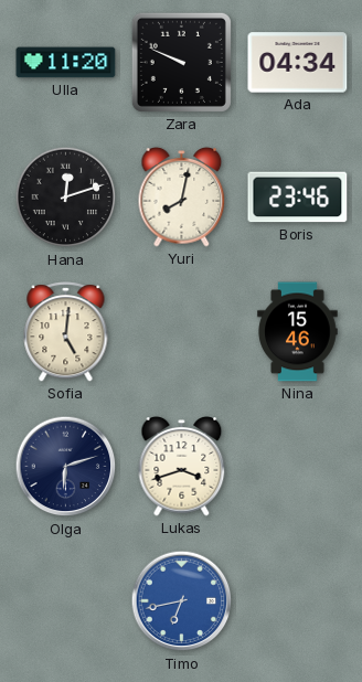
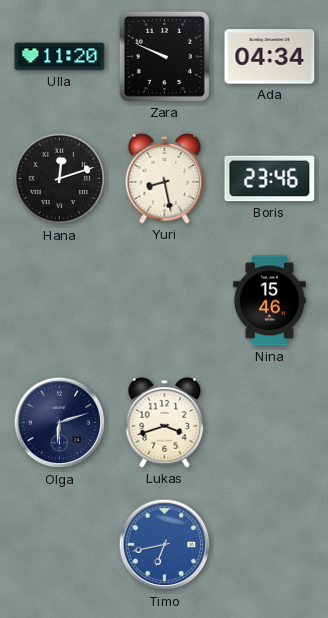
Yuri: 8:02 -> 8:28
Sofia: 5:01 -> none
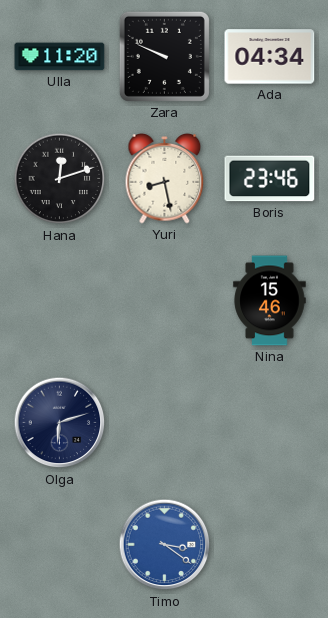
Lukas: 3:42 -> none
Timo: 6:43 -> 3:21
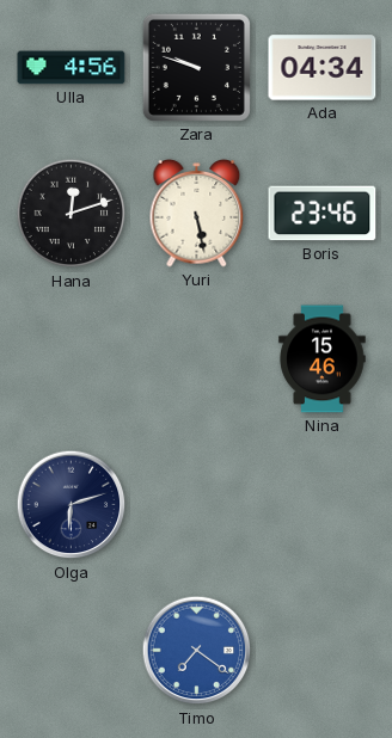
Ulla: 11:20 -> 4:56
Zara: 9:49 -> 9:48
Yuri: 8:28 -> 5:28
Timo: 3:21 -> 7:21
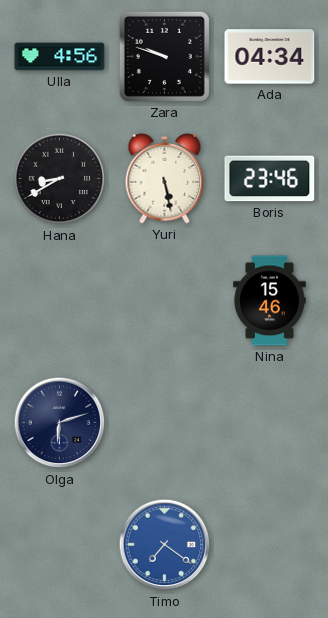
Hana: 12:12 -> 8:40
